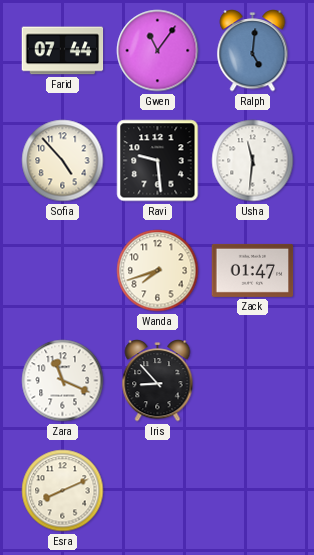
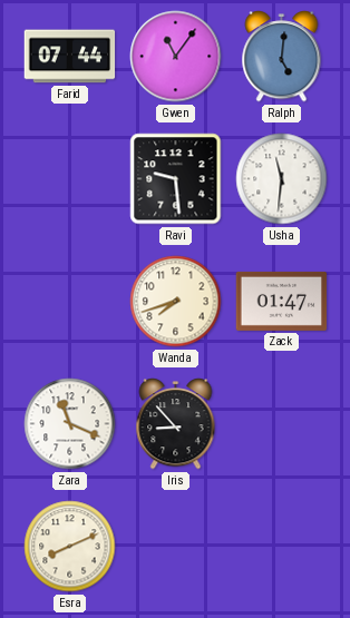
Sofia: 4:53 -> none
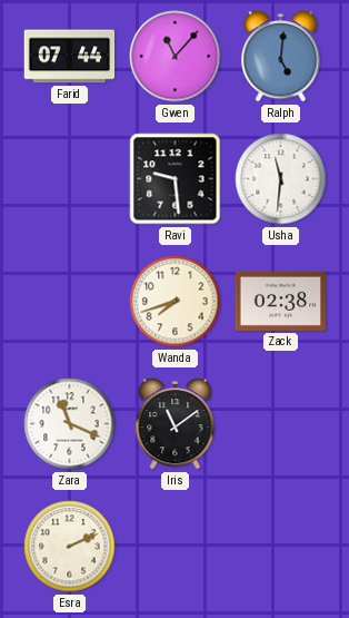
Gwen: 11:06 -> 11:07
Zack: 01:47 -> 02:38
Iris: 8:53 -> 11:09
Esra: 8:11 -> 2:11
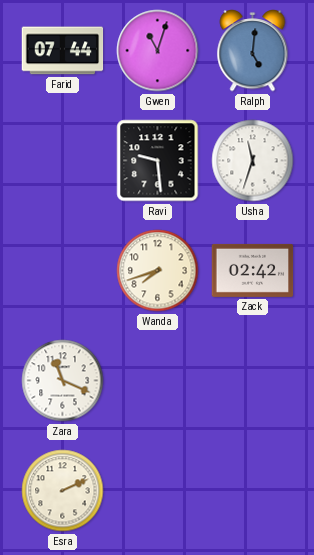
Gwen: 11:07 -> 11:03
Usha: 11:31 -> 11:33
Zack: 02:38 -> 02:42
Iris: 11:09 -> none
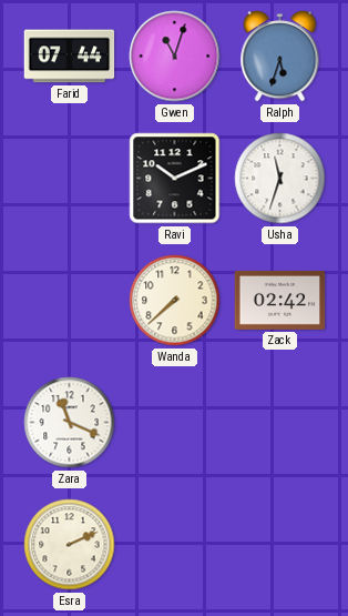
Ralph: 5:01 -> 5:33
Ravi: 9:29 -> 10:11
Wanda: 7:42 -> 7:38
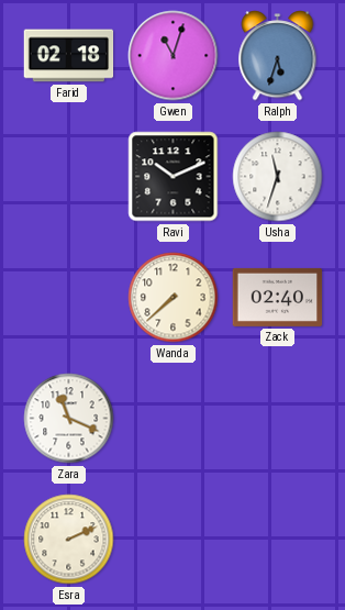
Farid: 07:44 -> 02:18
Zack: 02:42 -> 02:40
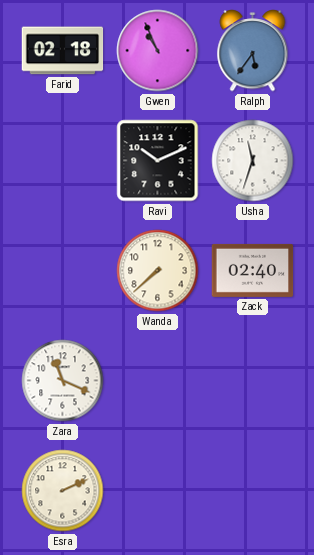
Gwen: 11:03 -> 10:56
Ralph: 5:33 -> 5:36
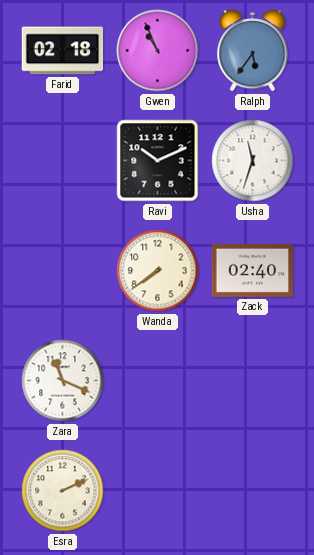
Wanda: 7:38 -> 7:39
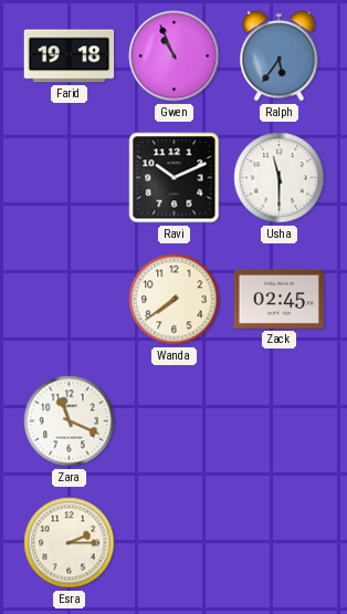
Farid: 02:18 -> 19:18
Usha: 11:33 -> 11:30
Zack: 02:40 -> 02:45
Esra: 2:11 -> 2:15
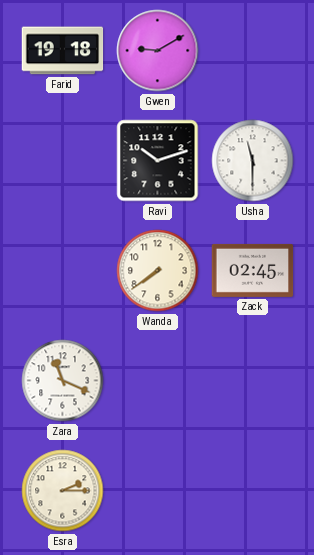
Gwen: 10:56 -> 9:10
Ralph: 5:36 -> none
Ravi: 10:11 -> 10:12
